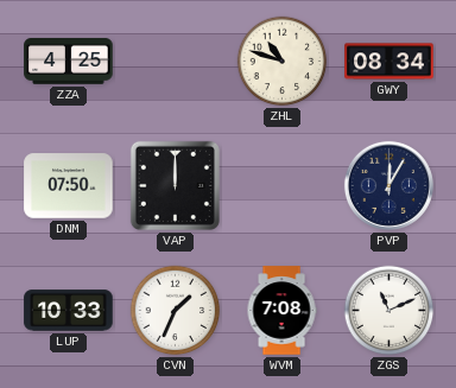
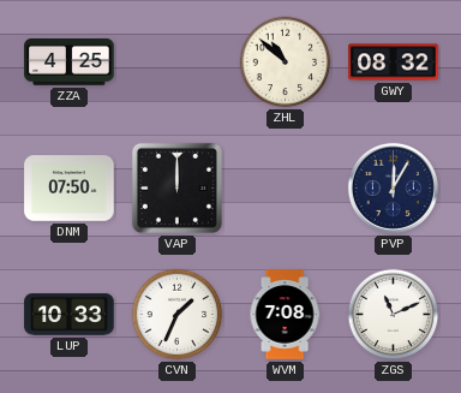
ZHL: 10:48 -> 10:52
GWY: 08:34 -> 08:32
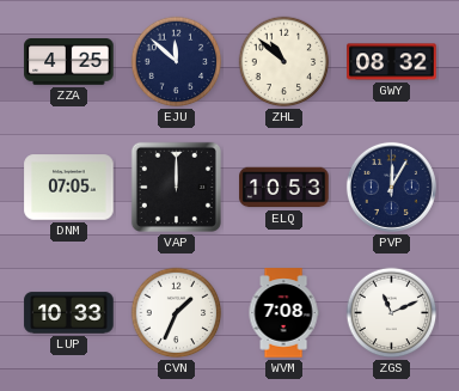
EJU: none -> 11:52
DNM: 07:50 -> 07:05
ELQ: none -> 10:53
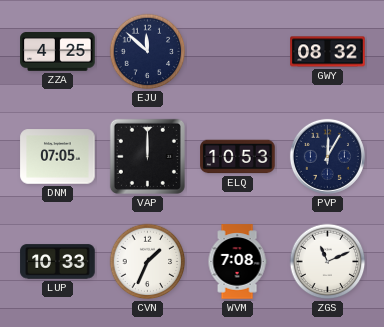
ZHL: 10:52 -> none
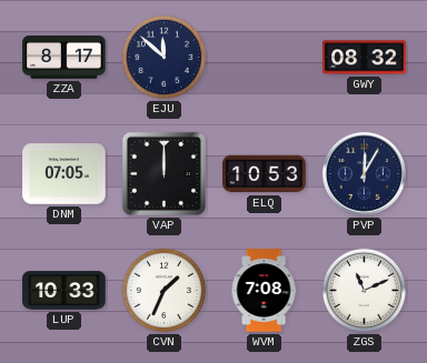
ZZA: 4:25 -> 8:17
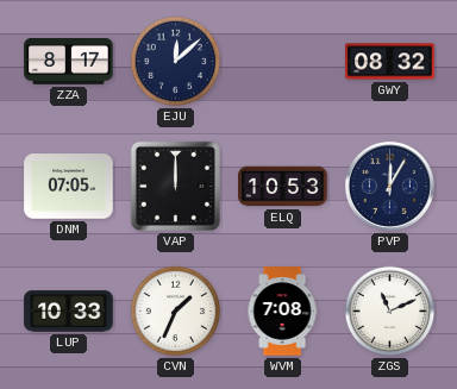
EJU: 11:52 -> 12:08
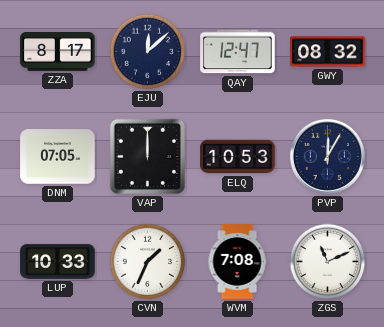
QAY: none -> 12:47
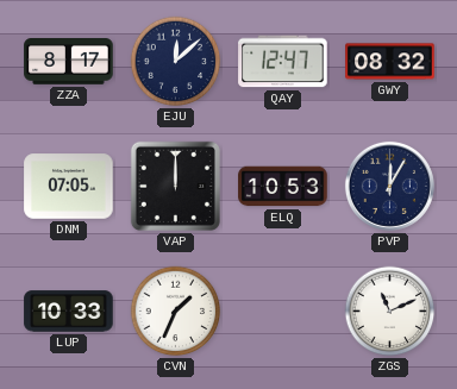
WVM: 7:08 -> none
